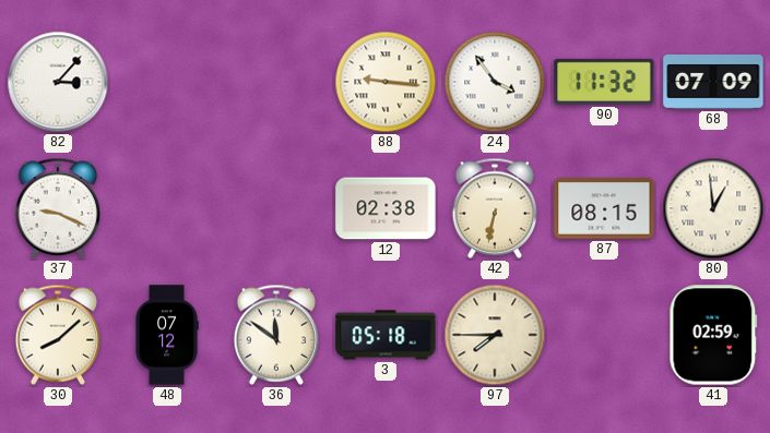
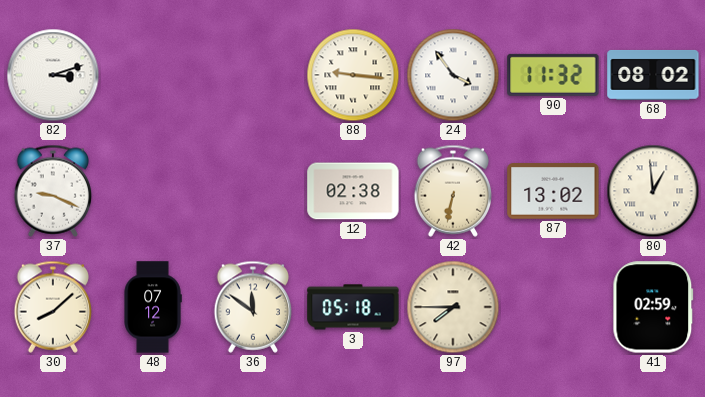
82: 3:07 -> 3:12
68: 07:09 -> 08:02
87: 08:15 -> 13:02
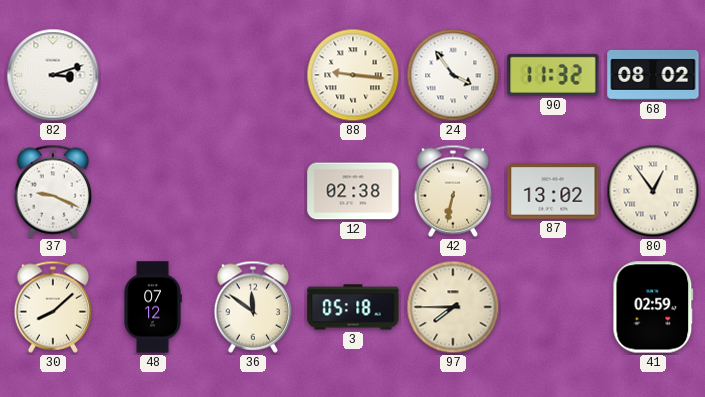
80: 12:59 -> 12:54
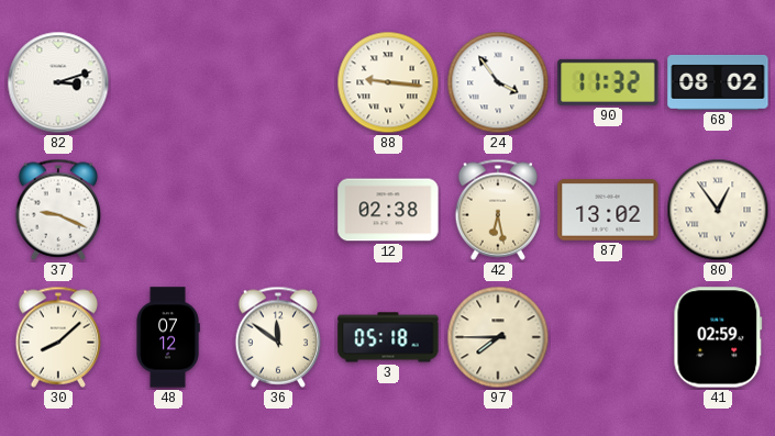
42: 6:32 -> 6:28
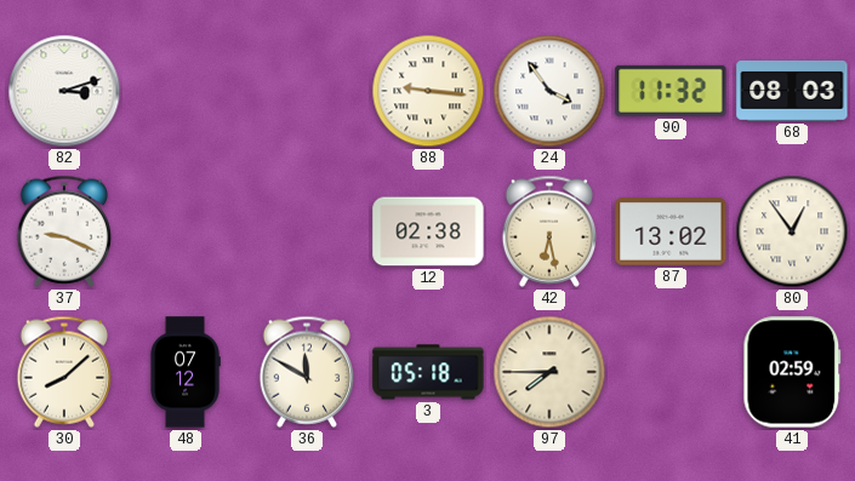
68: 08:02 -> 08:03
36: 11:51 -> 11:50
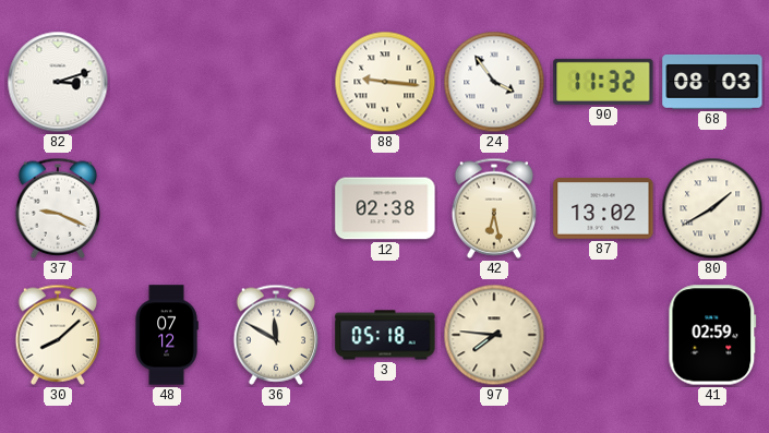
80: 12:54 -> 1:40
97: 7:45 -> 7:46
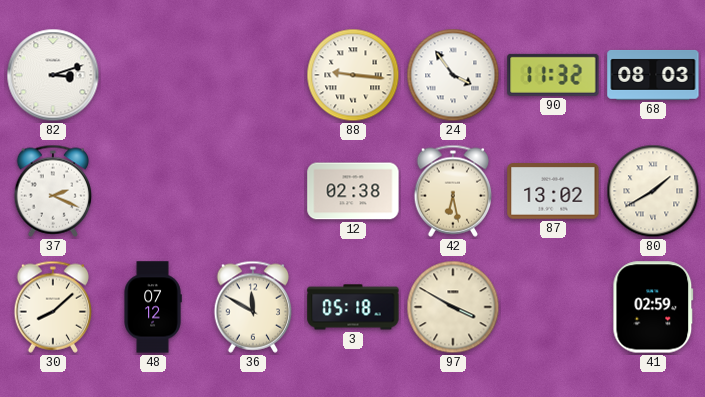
37: 9:19 -> 2:19
97: 7:46 -> 3:50
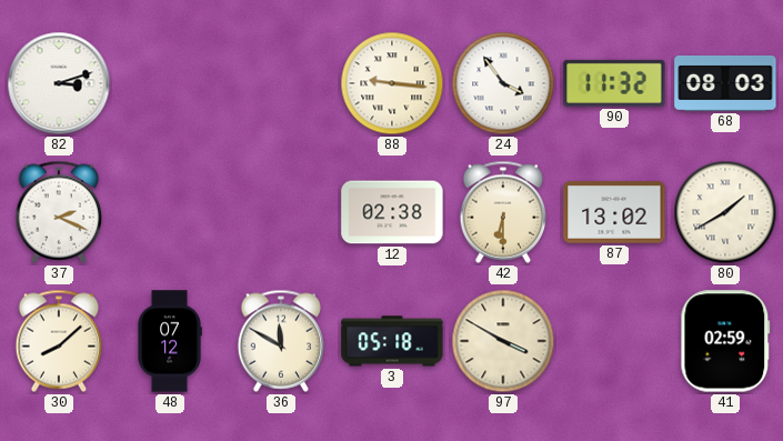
42: 6:28 -> 6:30
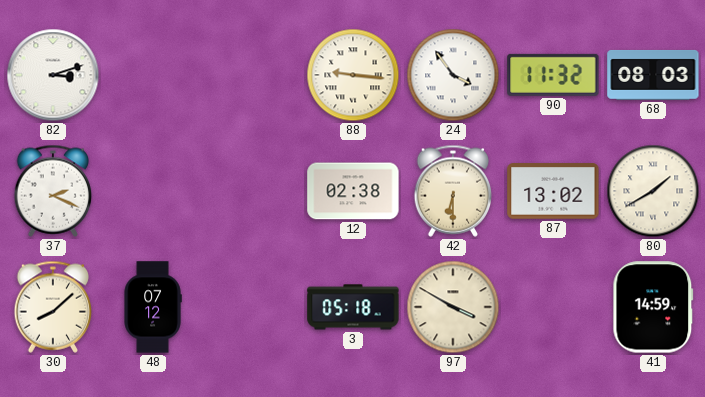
36: 11:50 -> none
41: 02:59 -> 14:59
